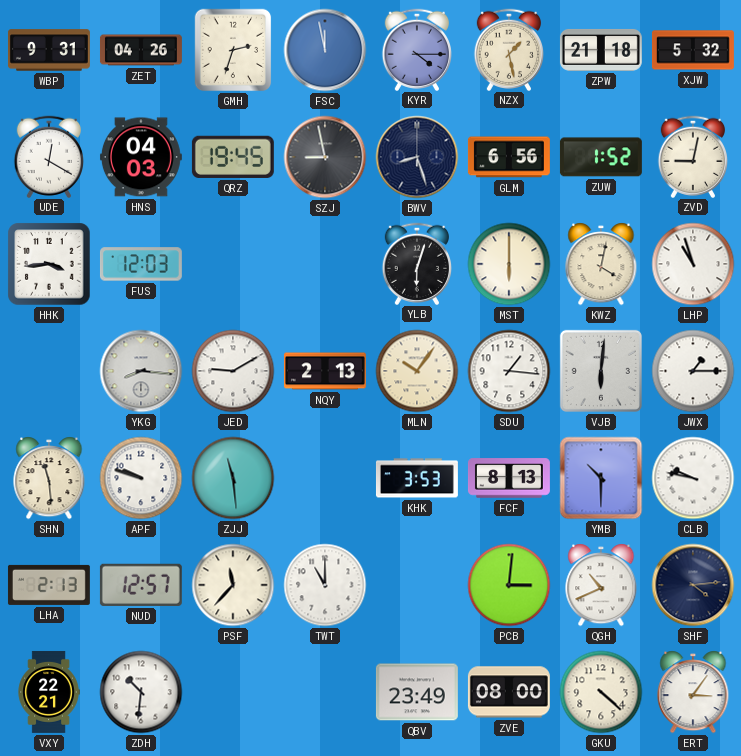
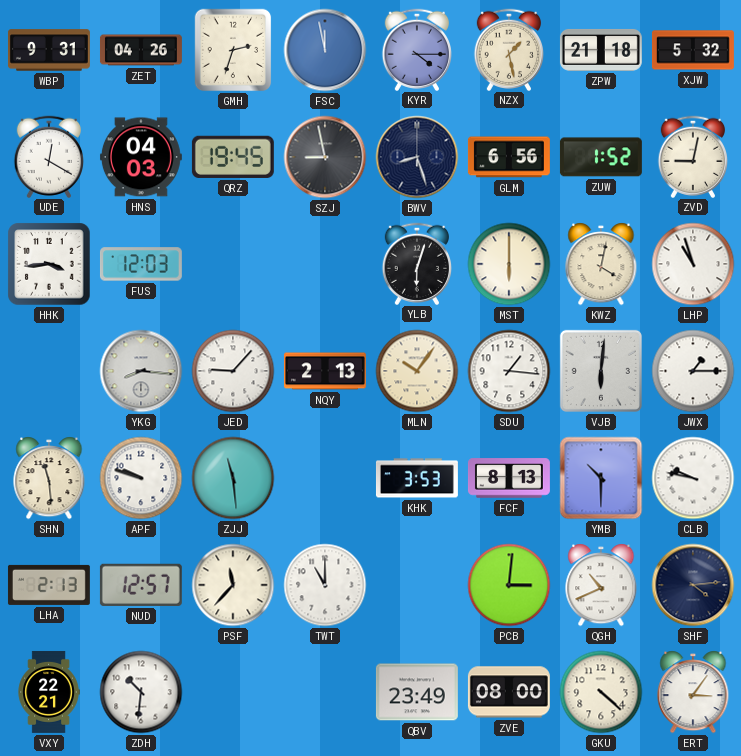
JED: 9:10 -> 9:07
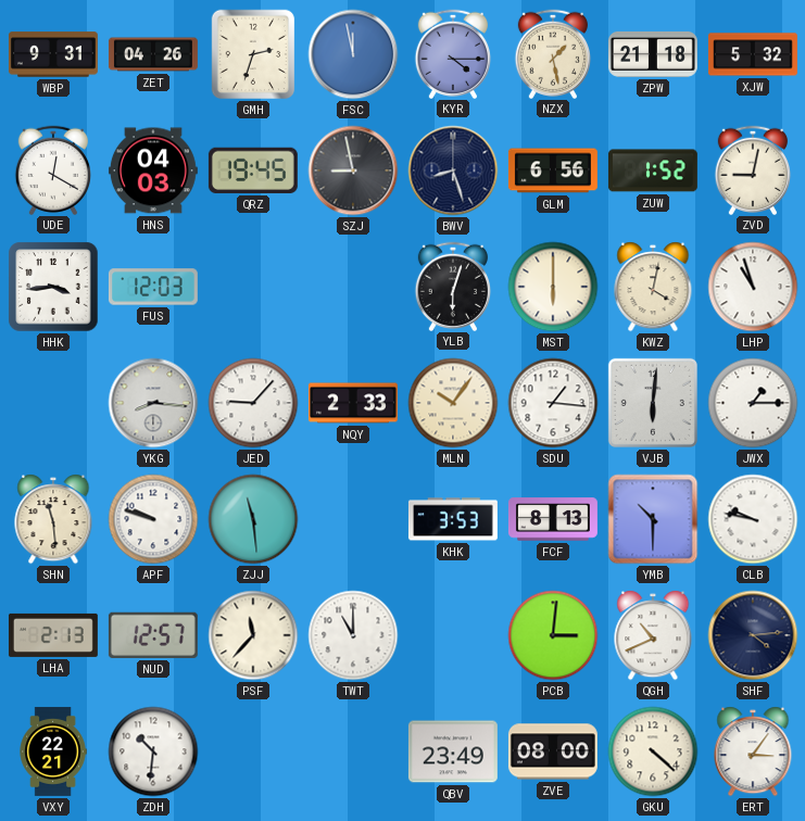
NQY: 2:13 -> 2:33
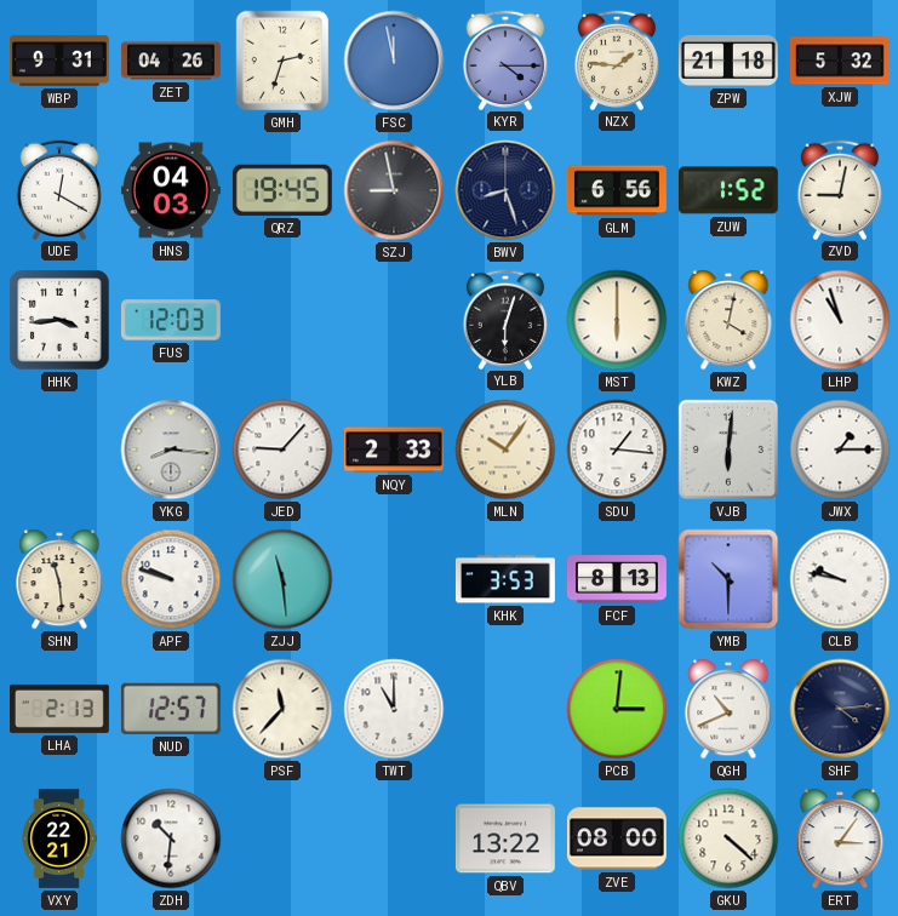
NZX: 1:28 -> 1:46
QBV: 23:49 -> 13:22
